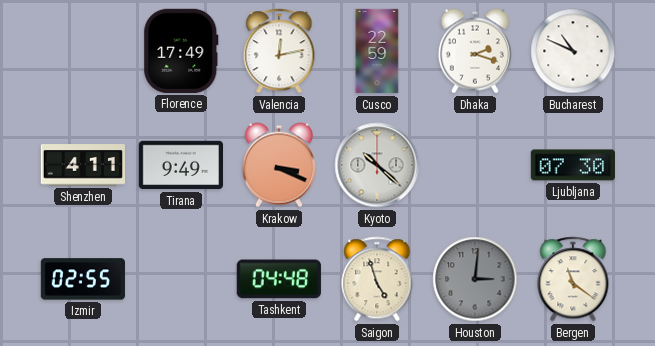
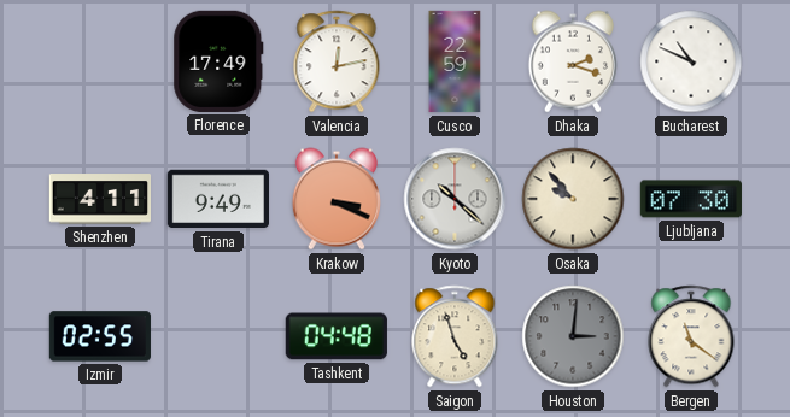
Osaka: none -> 9:53
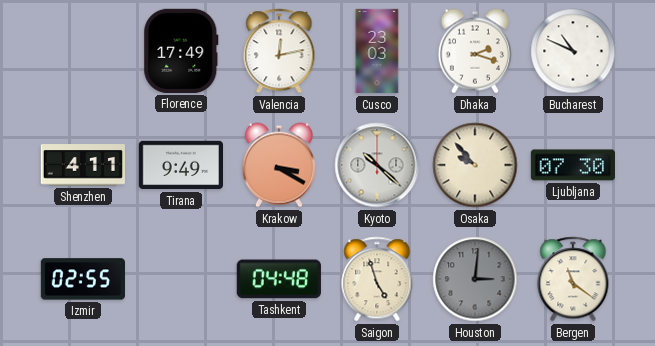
Cusco: 22:59 -> 23:03
Krakow: 3:19 -> 3:20
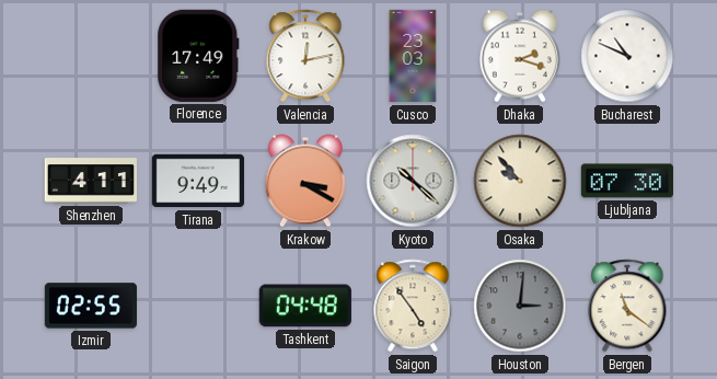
Saigon: 4:57 -> 4:54
